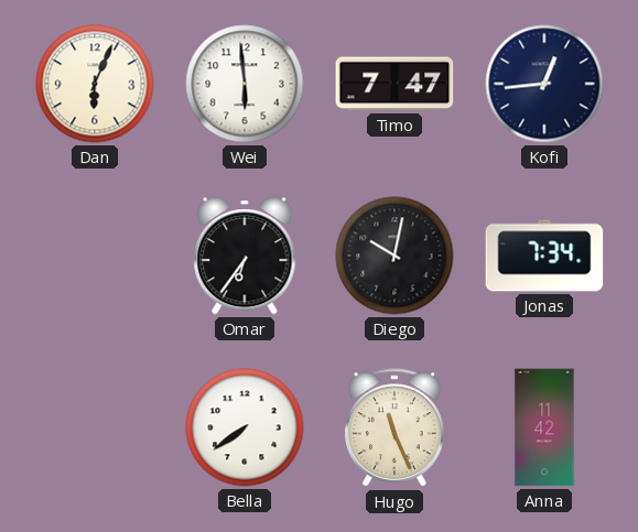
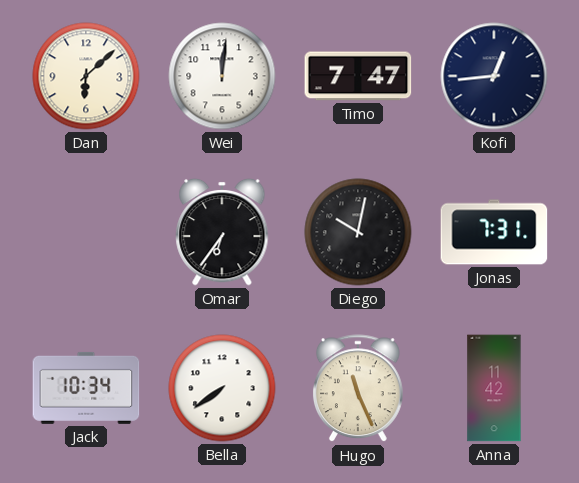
Dan: 6:04 -> 6:08
Wei: 5:59 -> 12:01
Jonas: 7:34 -> 7:31
Jack: none -> 10:34
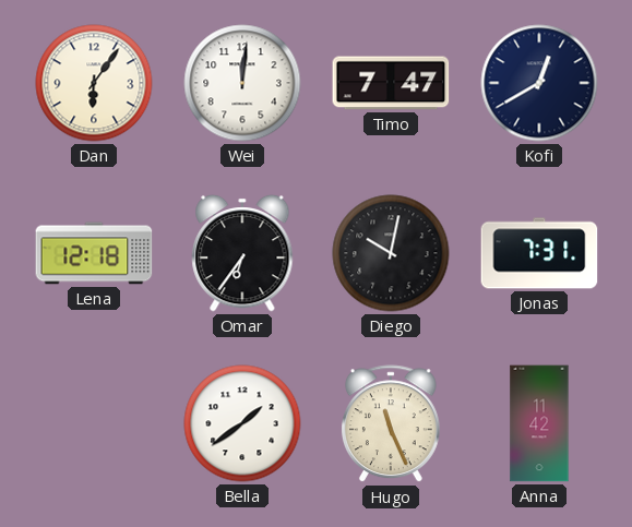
Dan: 6:08 -> 6:06
Kofi: 12:44 -> 12:40
Lena: none -> 12:18
Jack: 10:34 -> none
Bella: 7:39 -> 1:39
